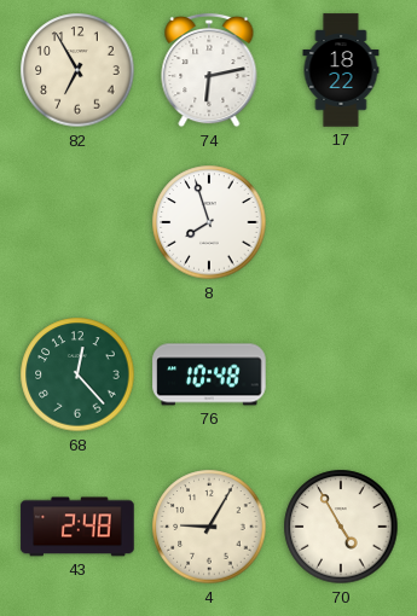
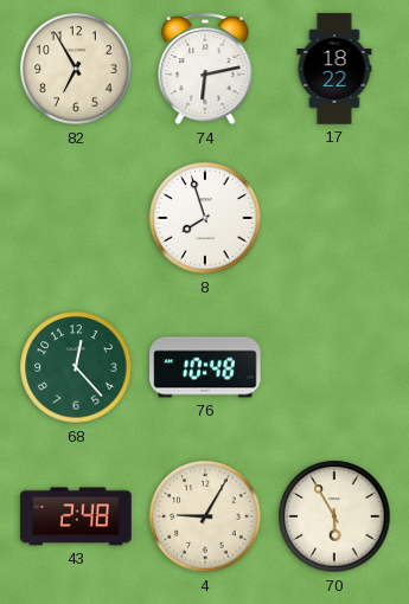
70: 4:55 -> 5:55
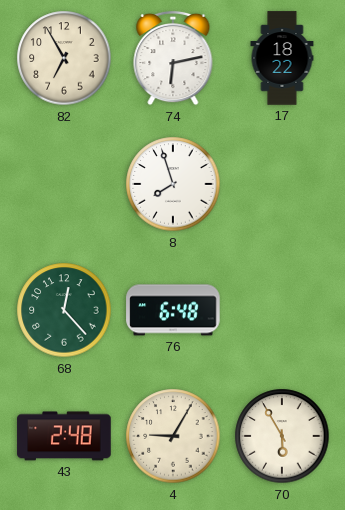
76: 10:48 -> 6:48
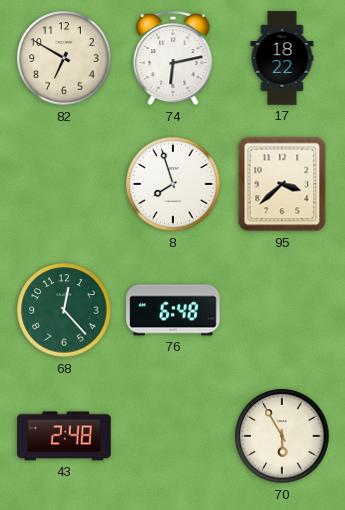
82: 6:55 -> 6:50
95: none -> 3:38
4: 9:05 -> none
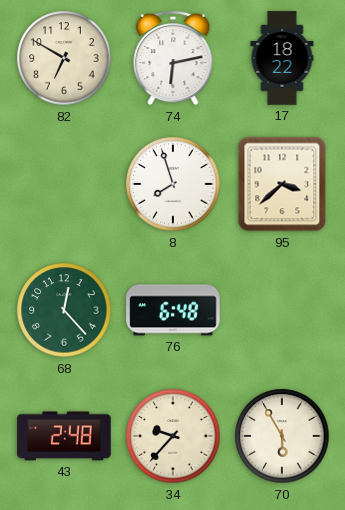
34: none -> 9:37
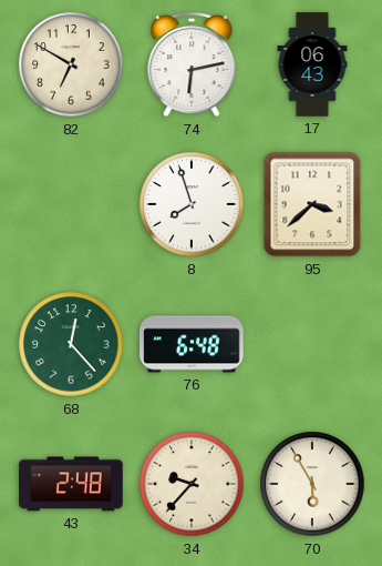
17: 18:22 -> 06:43
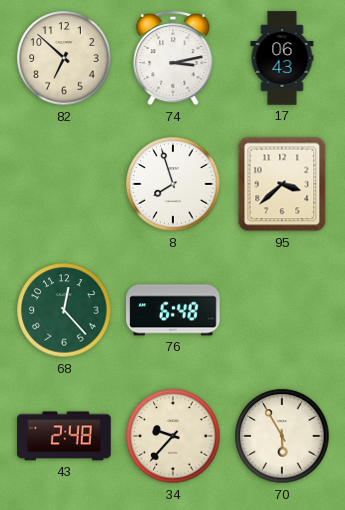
82: 6:50 -> 6:52
74: 6:13 -> 3:13
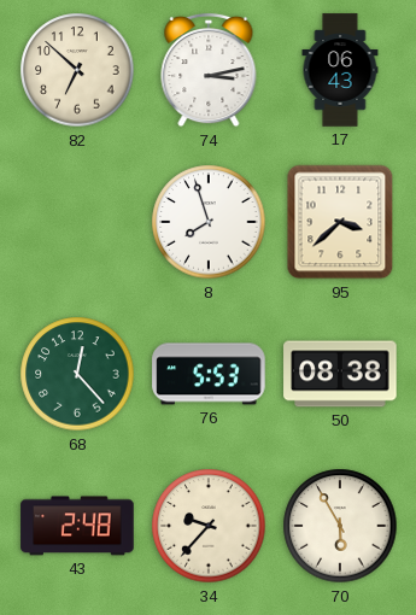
76: 6:48 -> 5:53
50: none -> 08:38
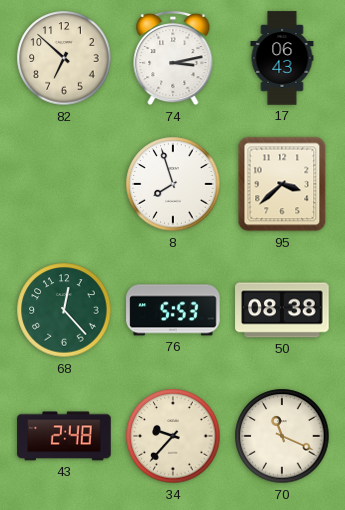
70: 5:55 -> 11:19
